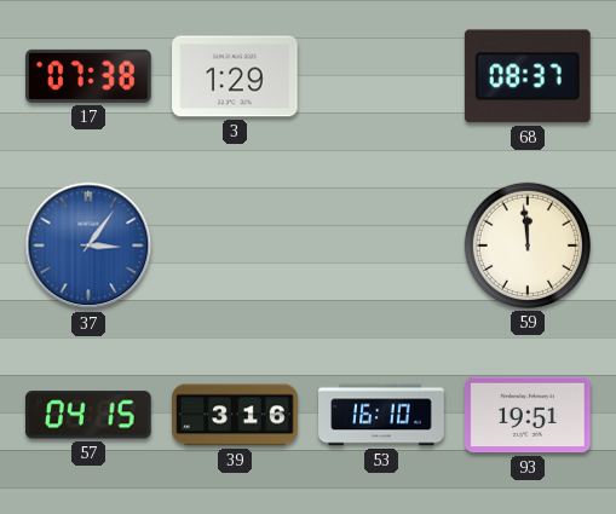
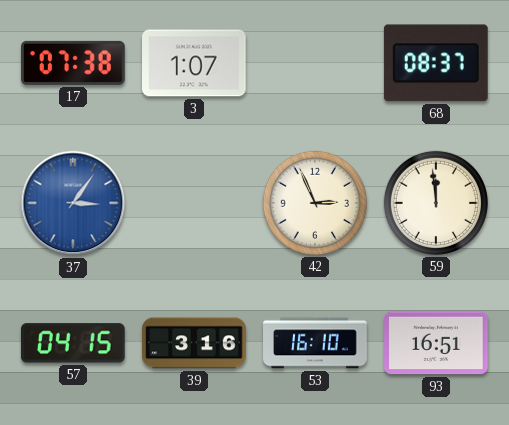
3: 1:29 -> 1:07
42: none -> 2:56
93: 19:51 -> 16:51
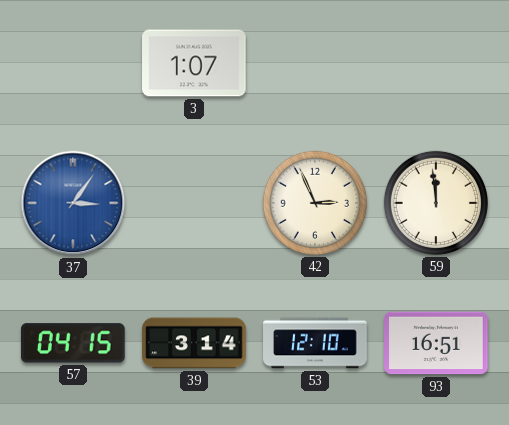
17: 07:38 -> none
68: 08:37 -> none
39: 3:16 -> 3:14
53: 16:10 -> 12:10
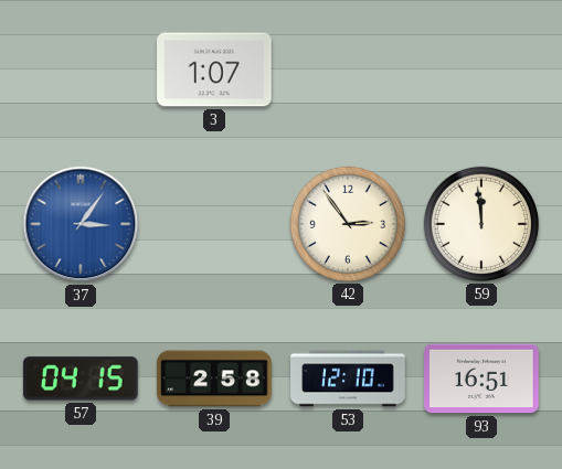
42: 2:56 -> 2:54
39: 3:14 -> 2:58
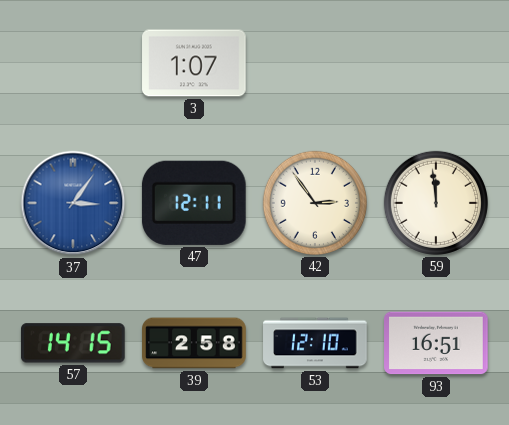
47: none -> 12:11
57: 04:15 -> 14:15
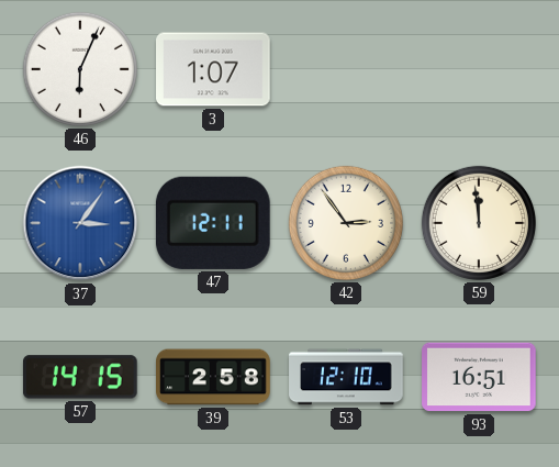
46: none -> 6:04
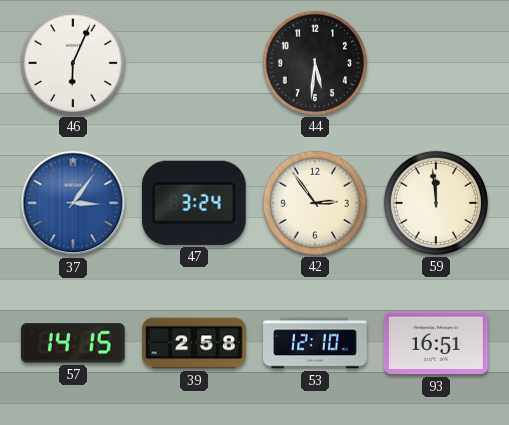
3: 1:07 -> none
44: none -> 5:31
47: 12:11 -> 3:24
